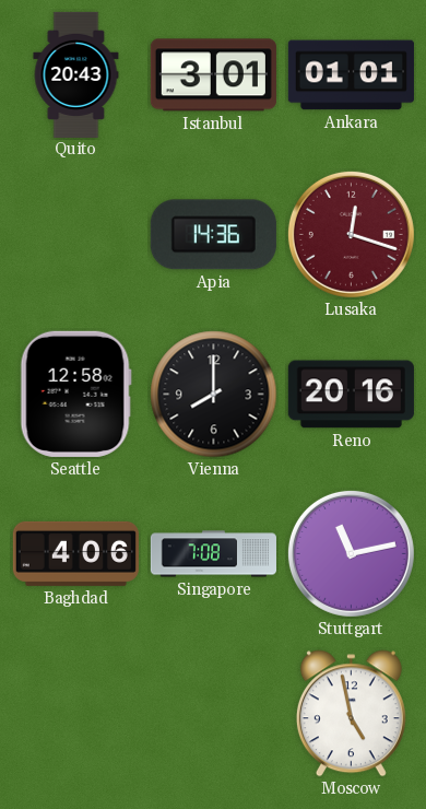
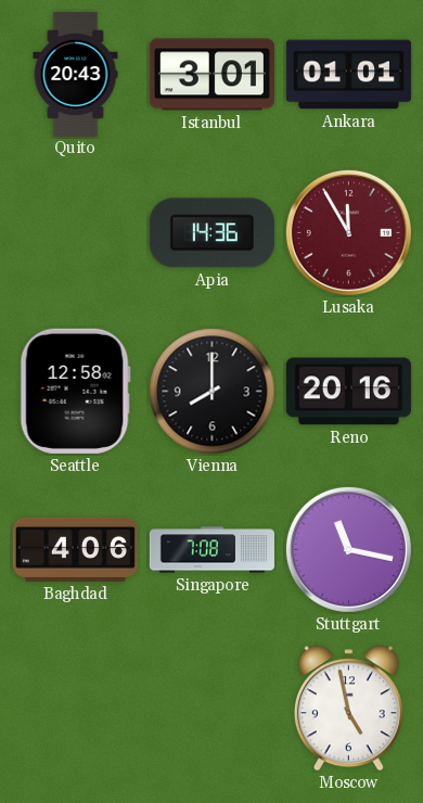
Lusaka: 12:18 -> 11:55
Stuttgart: 11:13 -> 11:17
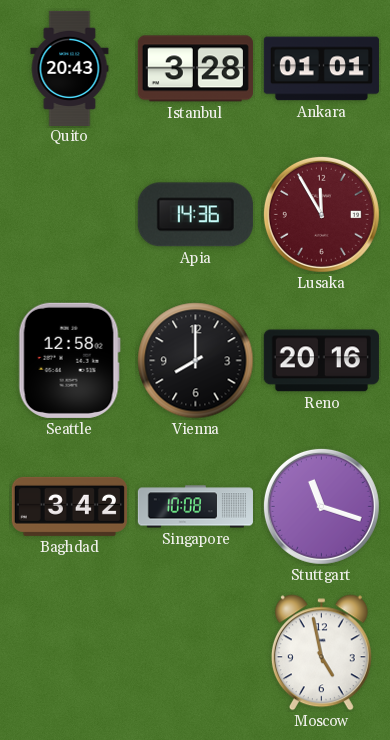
Istanbul: 3:01 -> 3:28
Baghdad: 4:06 -> 3:42
Singapore: 7:08 -> 10:08
Stuttgart: 11:17 -> 11:18
